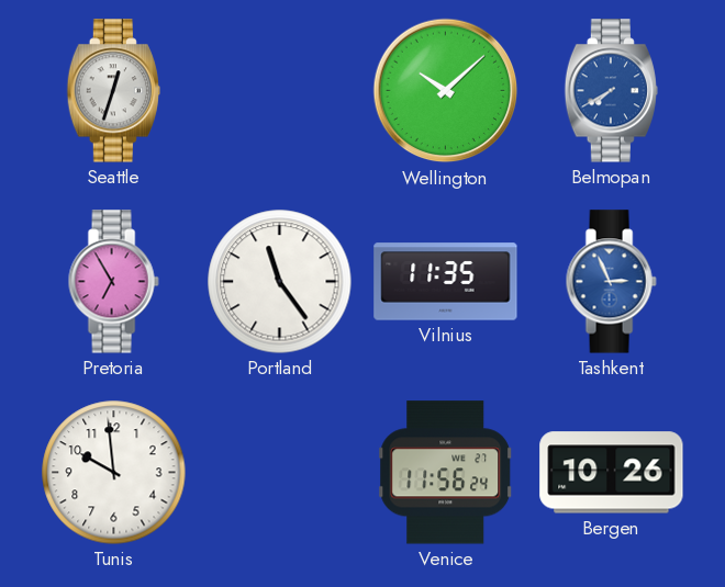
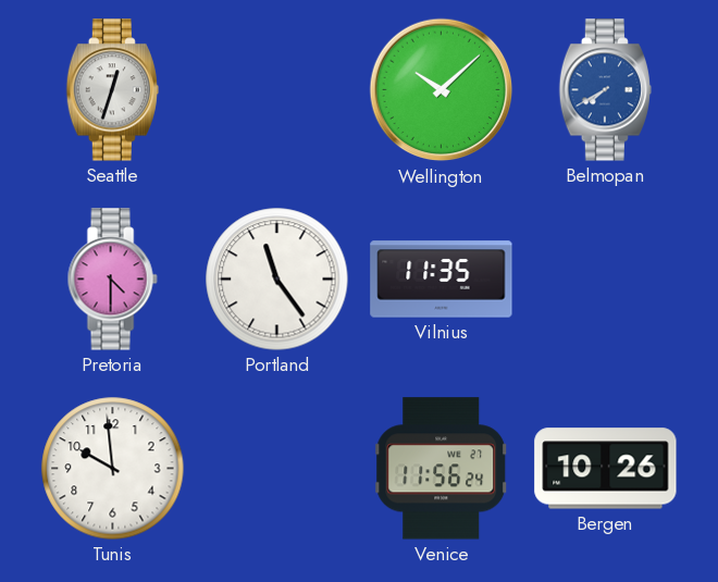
Pretoria: 6:55 -> 4:30
Tashkent: 2:56 -> none
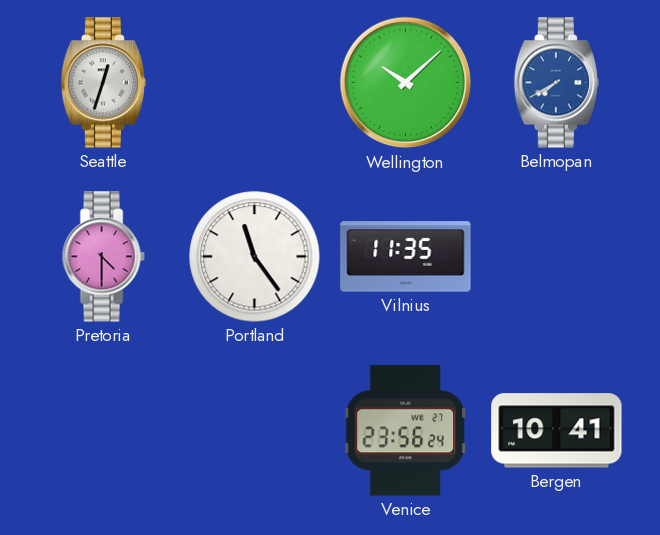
Tunis: 9:59 -> none
Venice: 11:56 -> 23:56
Bergen: 10:26 -> 10:41
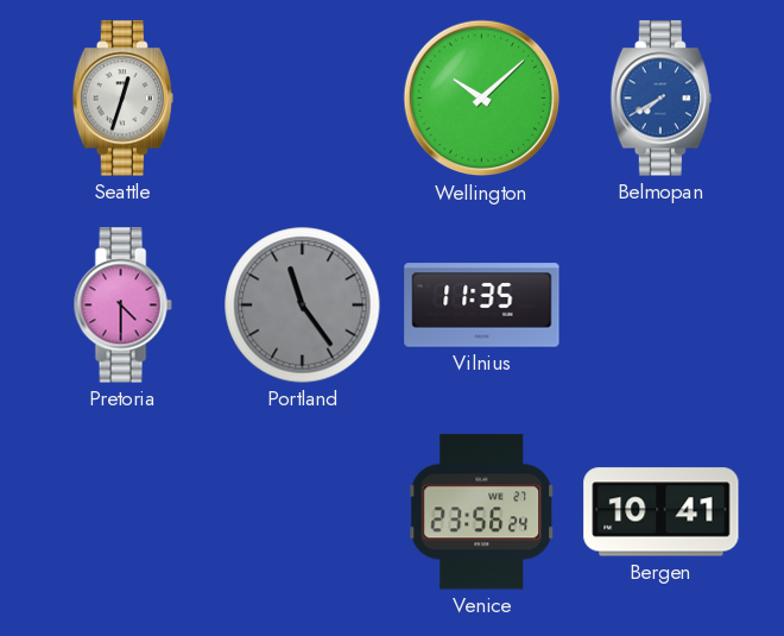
Portland dial: white -> grey
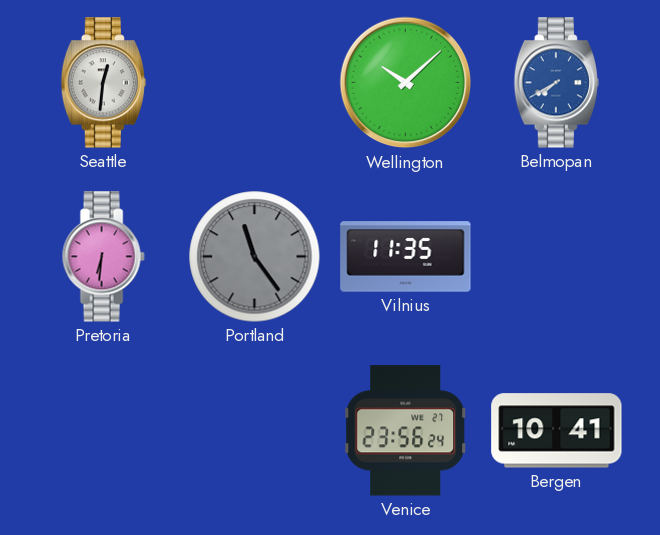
Seattle: 12:33 -> 12:31
Pretoria: 4:30 -> 6:31
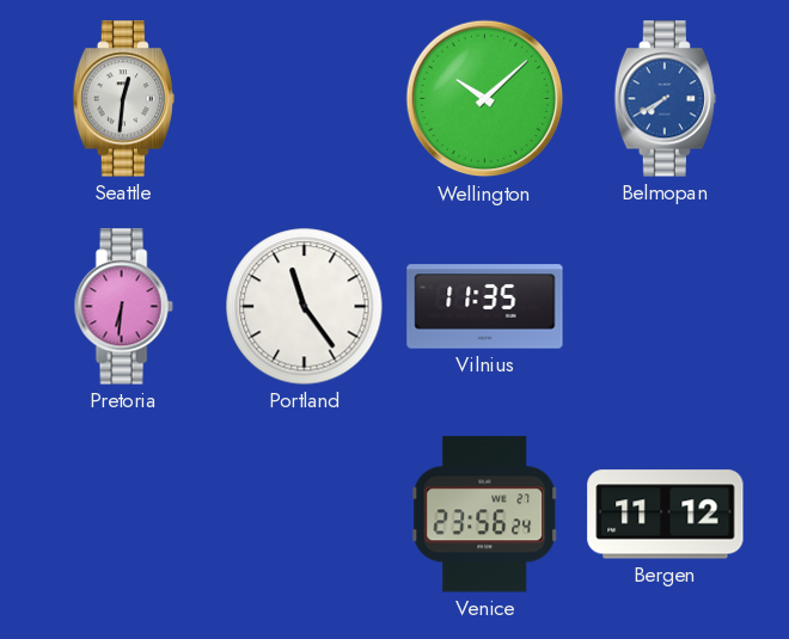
Portland dial: grey -> white
Bergen: 10:41 -> 11:12
